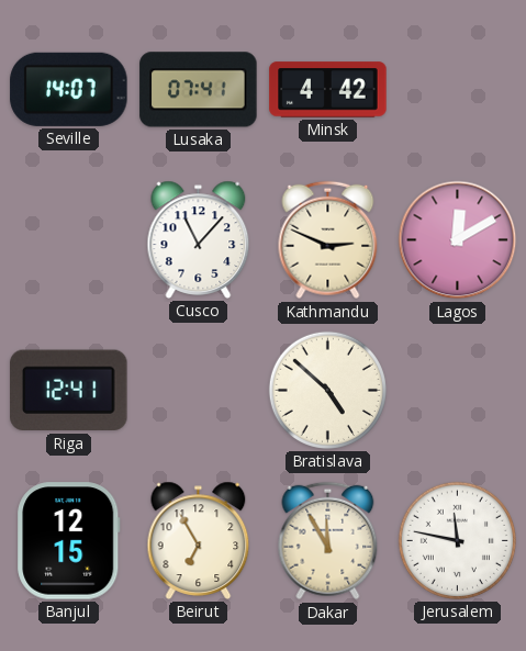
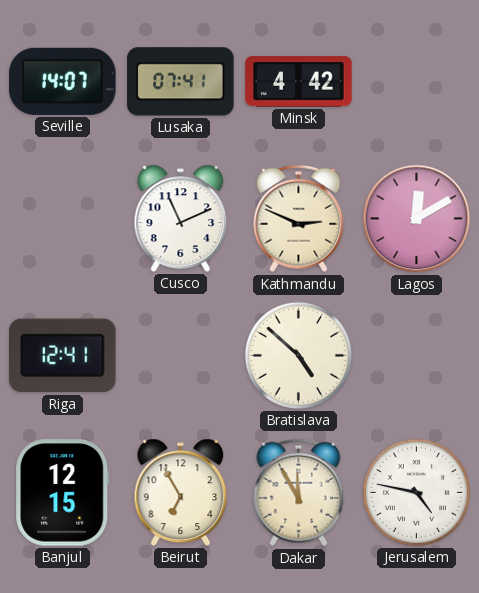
Cusco: 11:07 -> 11:11
Jerusalem: 11:47 -> 4:47
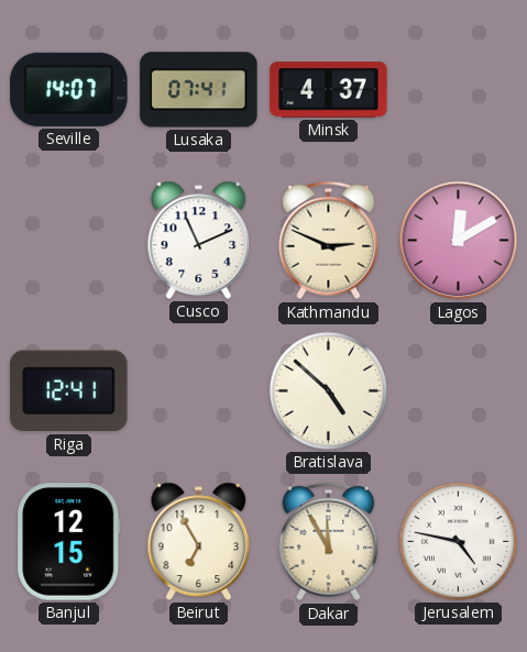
Minsk: 4:42 -> 4:37
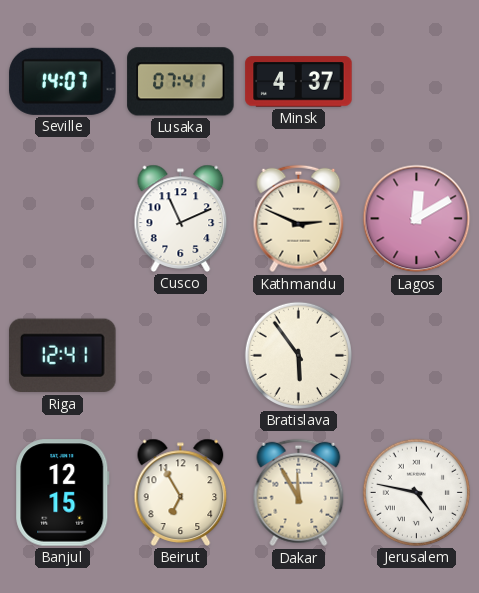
Bratislava: 4:52 -> 5:54
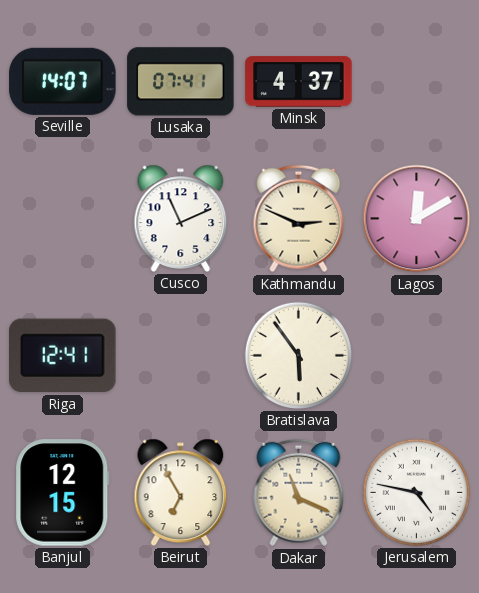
Dakar: 11:55 -> 11:19
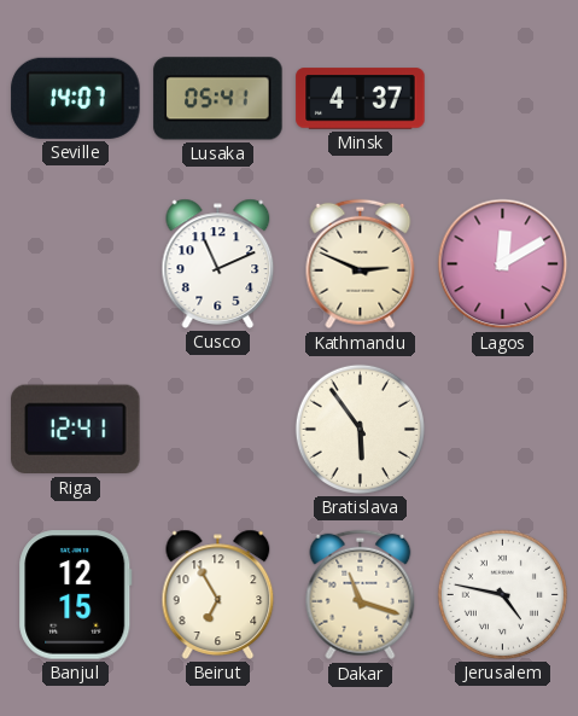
Lusaka: 07:41 -> 05:41
Dakar: 11:19 -> 11:18
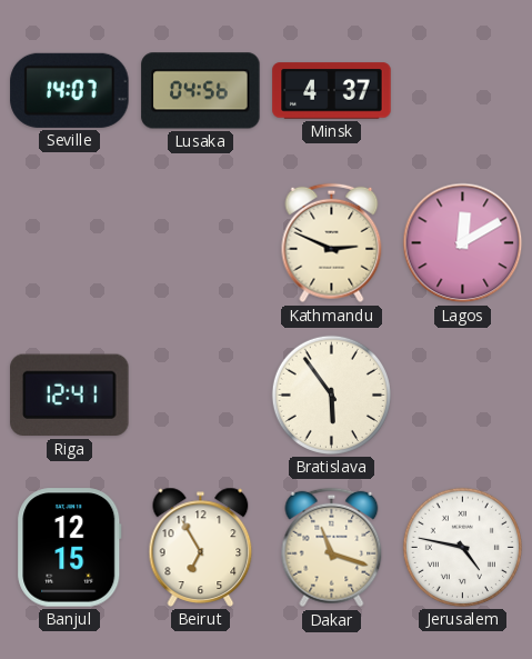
Lusaka: 05:41 -> 04:56
Cusco: 11:11 -> none
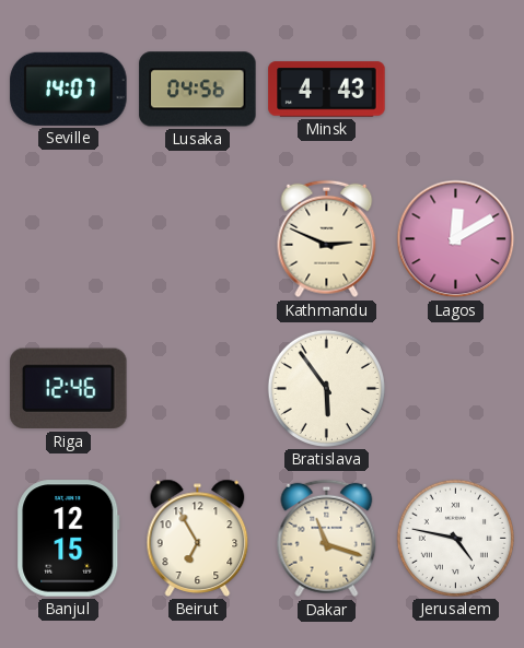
Minsk: 4:37 -> 4:43
Riga: 12:41 -> 12:46
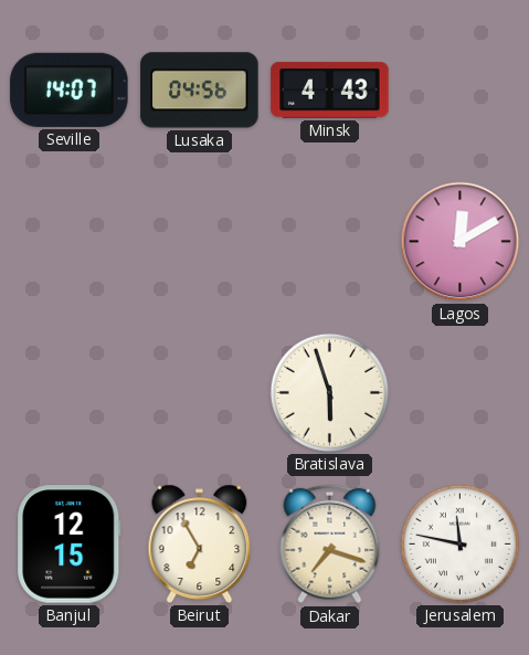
Kathmandu: 2:49 -> none
Riga: 12:46 -> none
Bratislava: 5:54 -> 5:57
Dakar: 11:18 -> 7:18
Jerusalem: 4:47 -> 11:47
